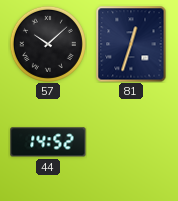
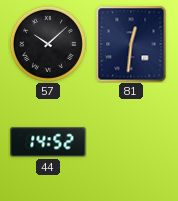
81: 12:33 -> 12:31
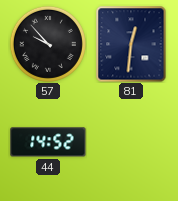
57: 10:08 -> 9:53
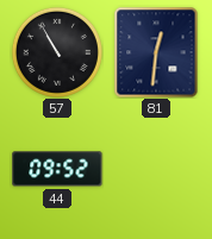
57: 9:53 -> 10:55
44: 14:52 -> 09:52
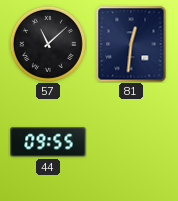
57: 10:55 -> 11:08
44: 09:52 -> 09:55
